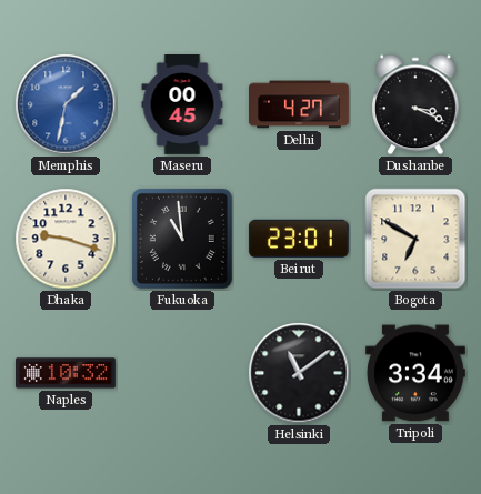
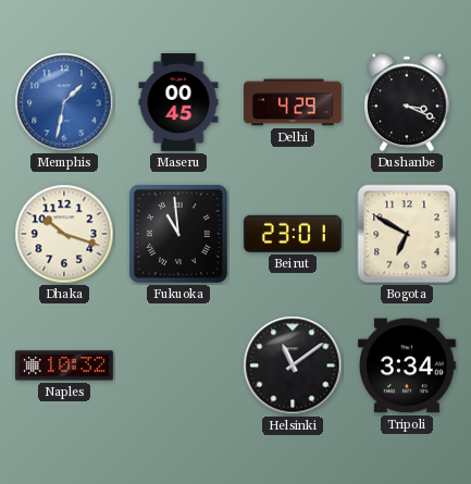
Delhi: 4:27 -> 4:29
Dhaka: 9:18 -> 10:18
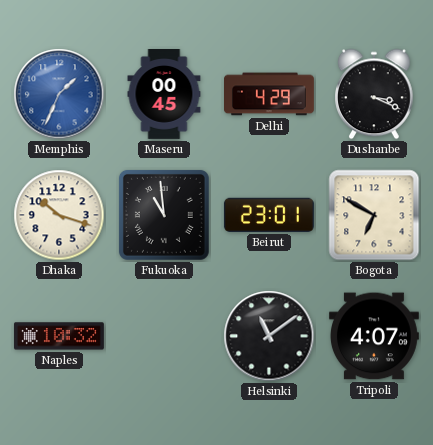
Memphis: 1:32 -> 1:34
Tripoli: 3:34 -> 4:07
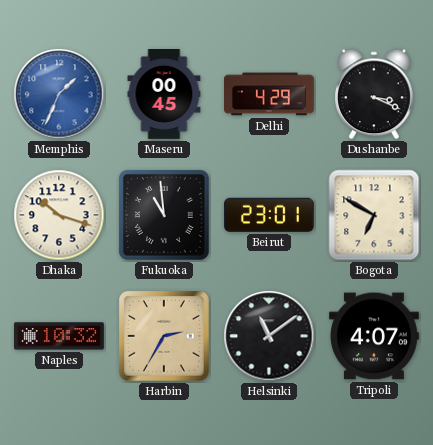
Harbin: none -> 2:35
